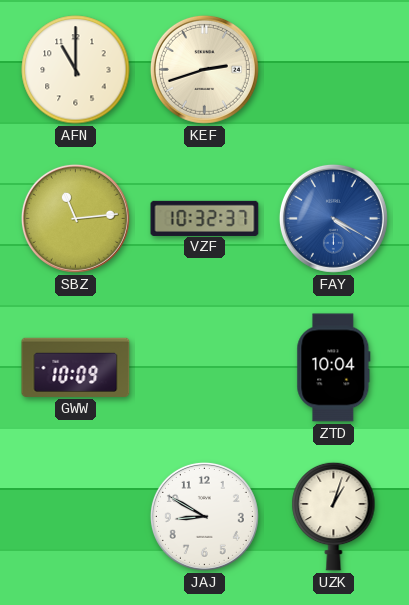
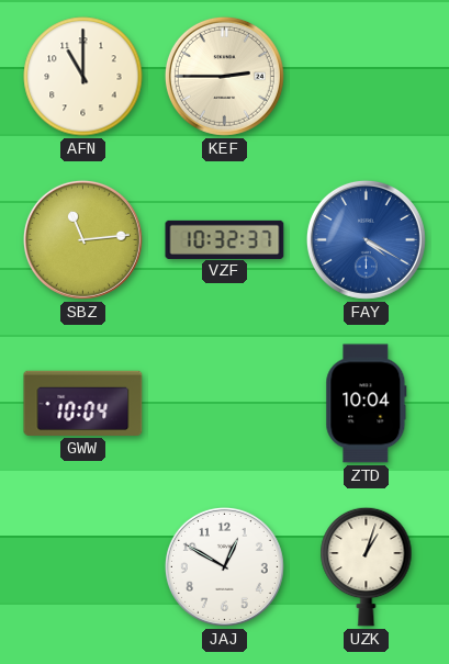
KEF: 2:42 -> 2:45
GWW: 10:09 -> 10:04
JAJ: 8:50 -> 12:50
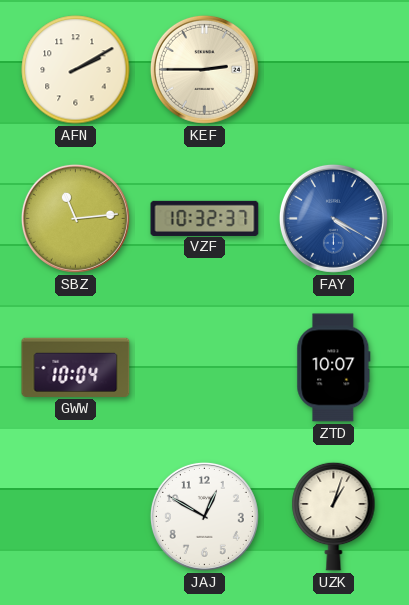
AFN: 11:00 -> 2:10
ZTD: 10:04 -> 10:07
